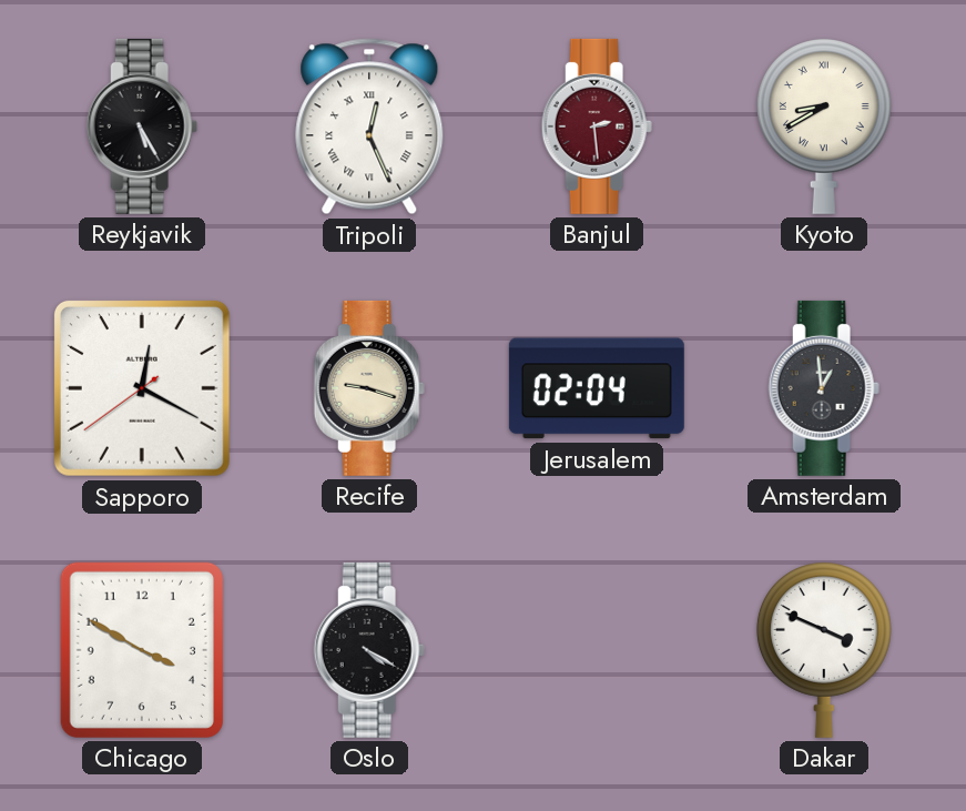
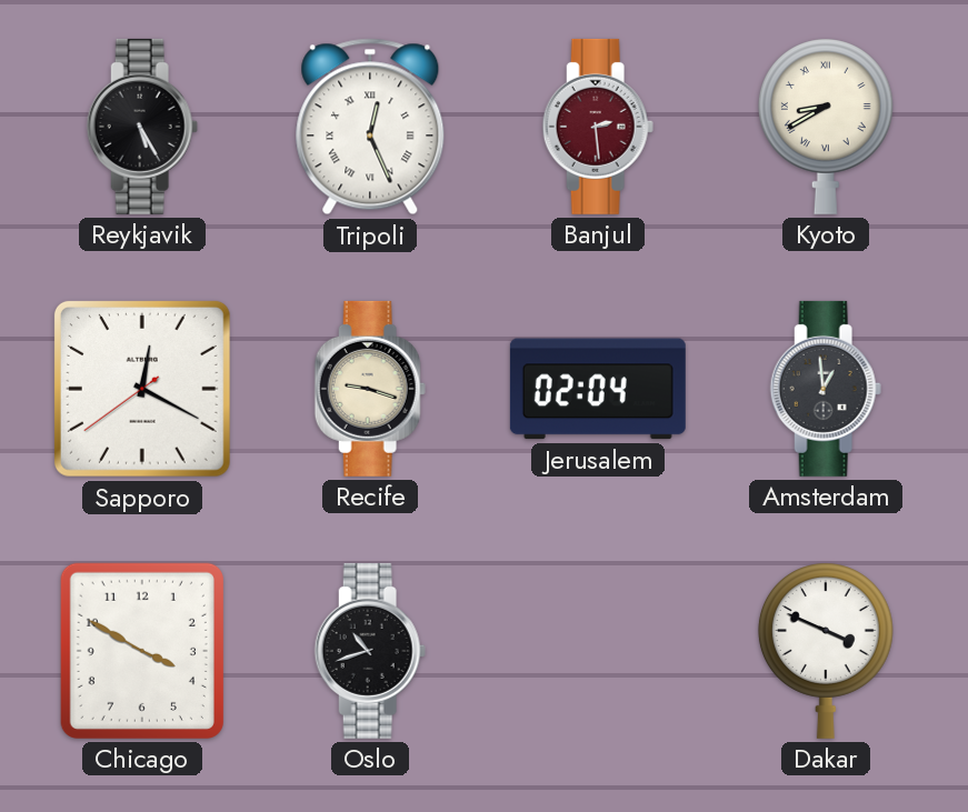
Oslo: 4:20 -> 10:42
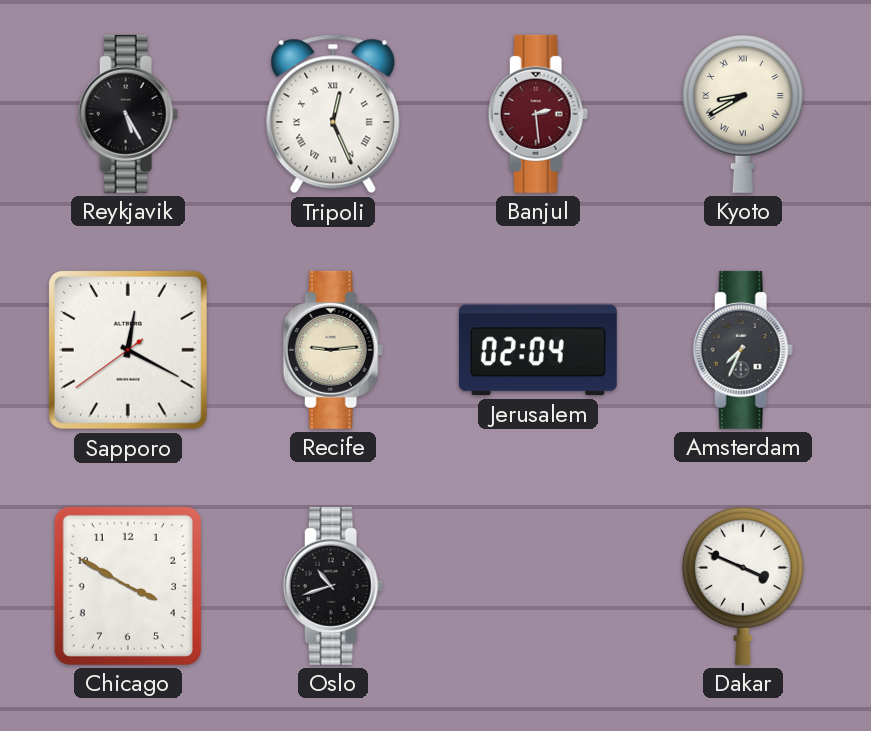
Recife: 9:18 -> 9:14
Amsterdam: 12:59 -> 7:34
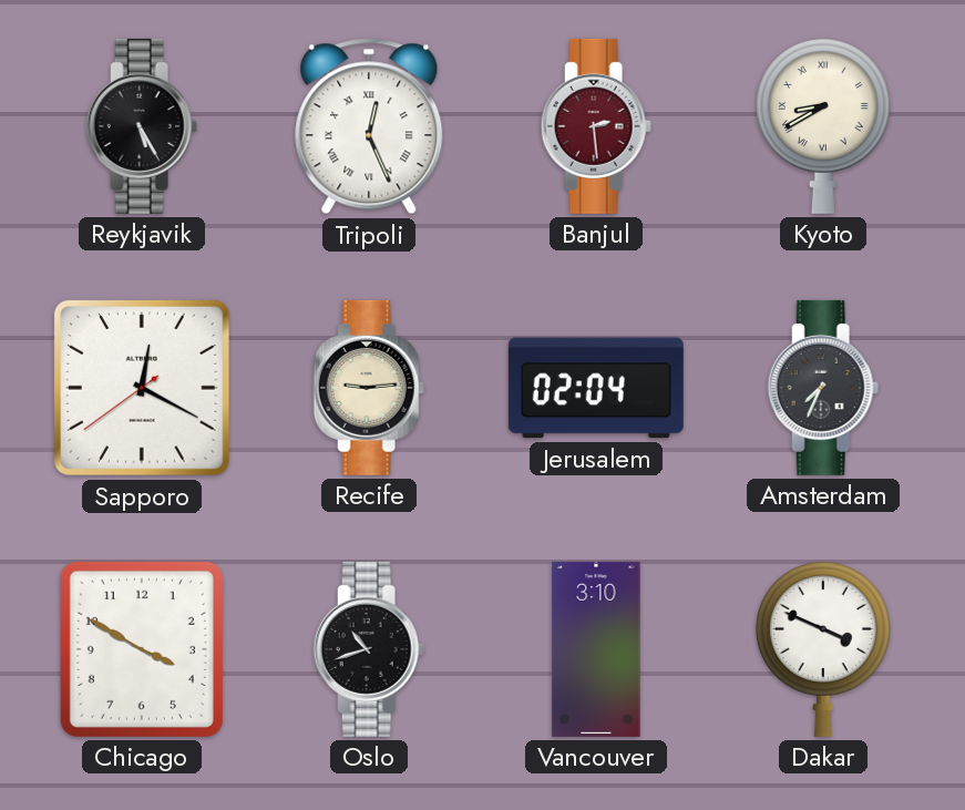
Vancouver: none -> 3:10
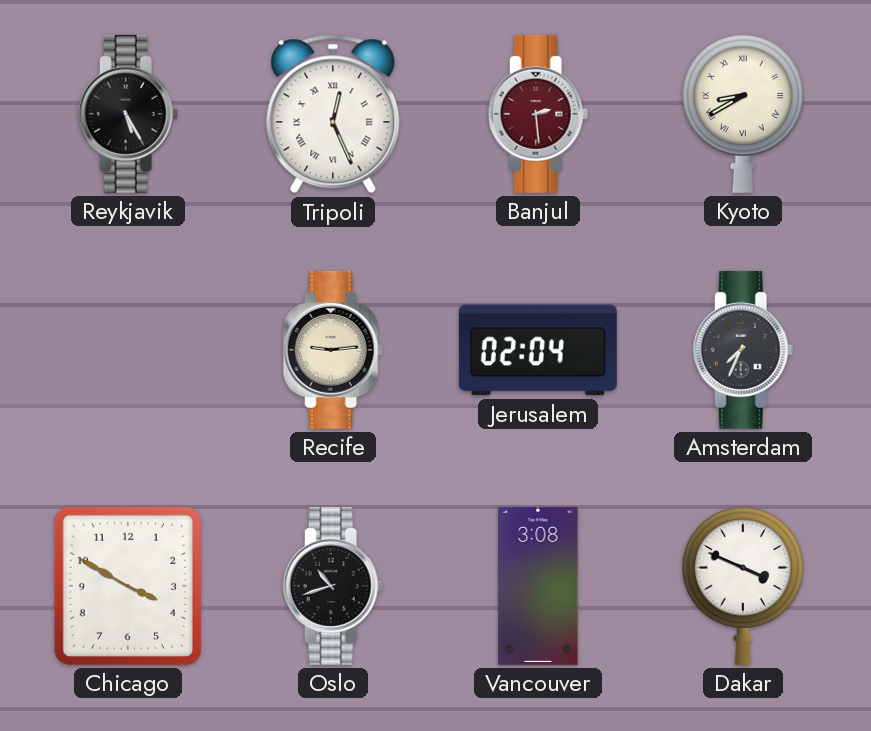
Sapporo: 12:19 -> none
Vancouver: 3:10 -> 3:08
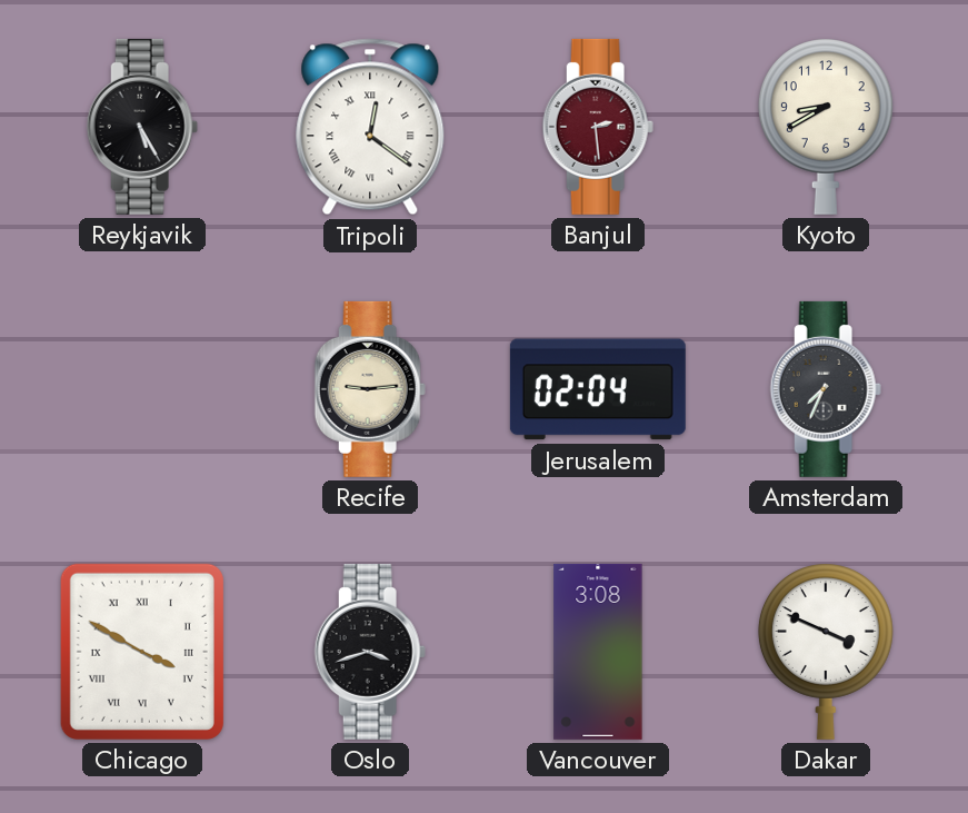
Tripoli: 12:26 -> 12:21
Kyoto numerals: Roman -> Arabic
Chicago numerals: Arabic -> Roman
Oslo: 10:42 -> 3:42
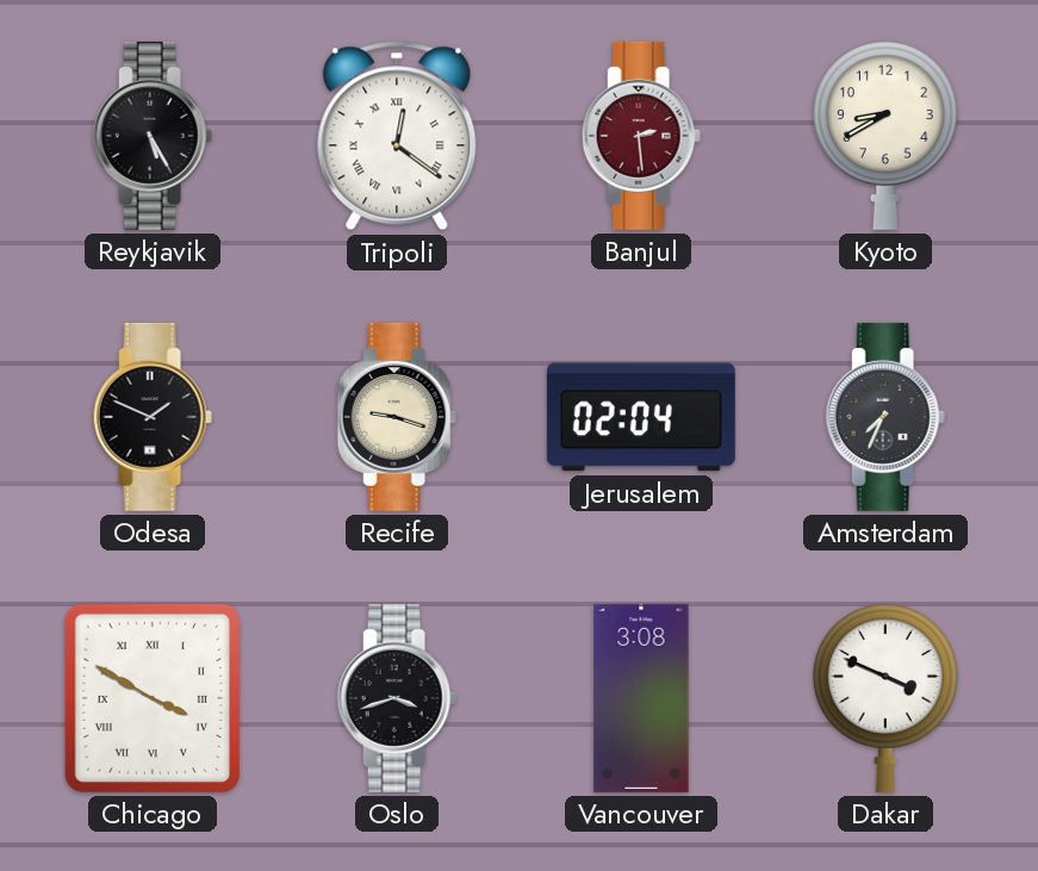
Odesa: none -> 1:49
Recife: 9:14 -> 9:18
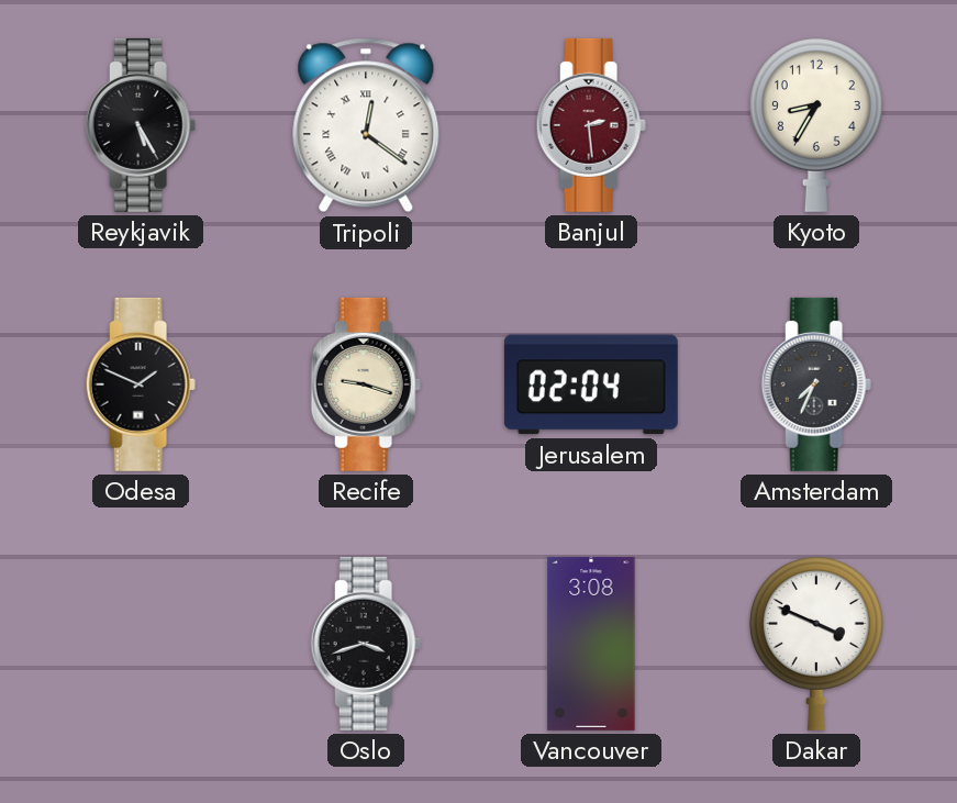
Kyoto: 8:40 -> 8:35
Chicago: 3:50 -> none
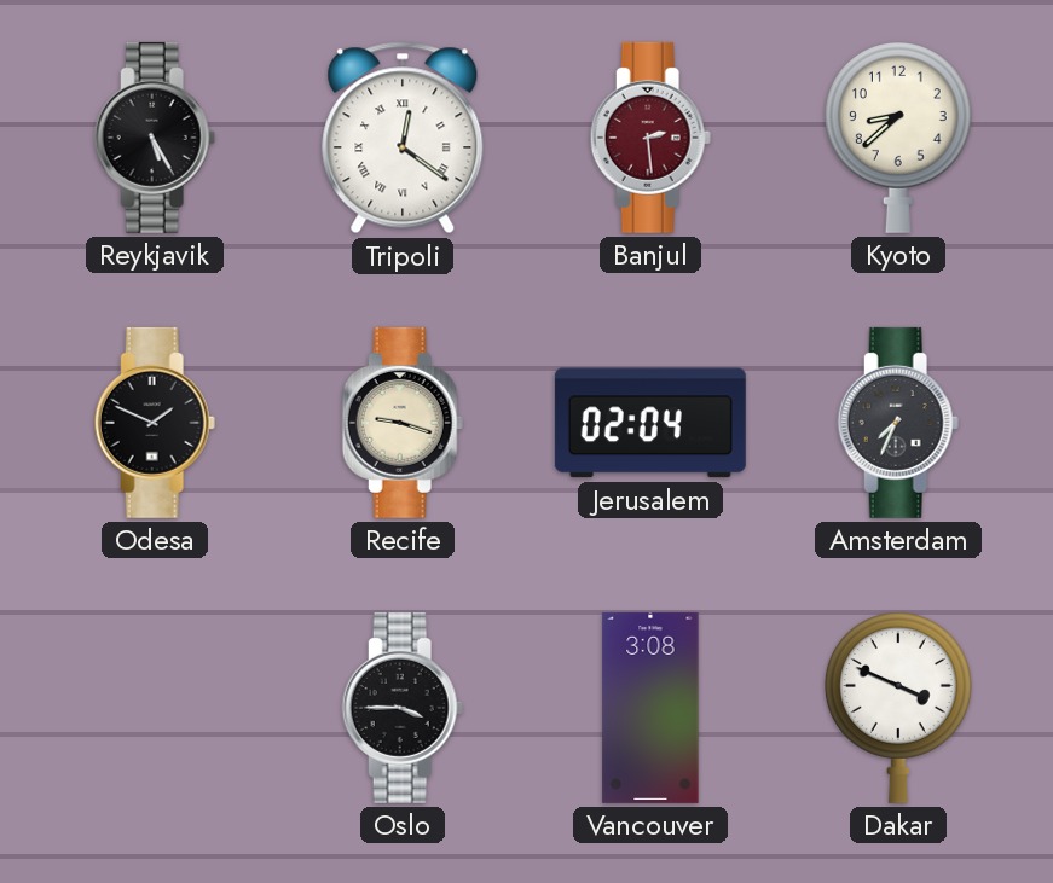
Kyoto: 8:35 -> 8:38
Oslo: 3:42 -> 3:45
